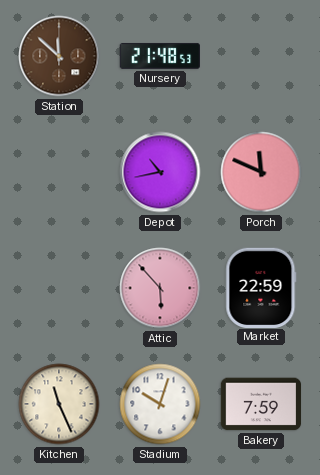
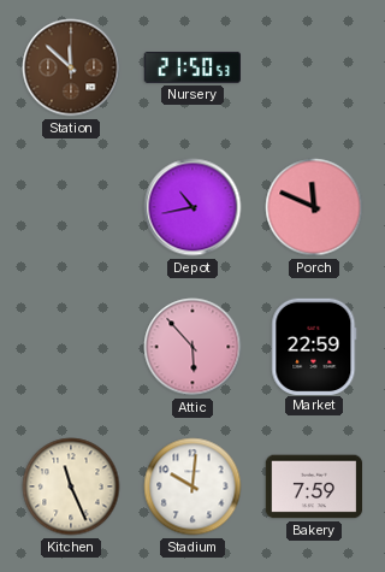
Nursery: 21:48 -> 21:50
Stadium: 10:03 -> 10:01
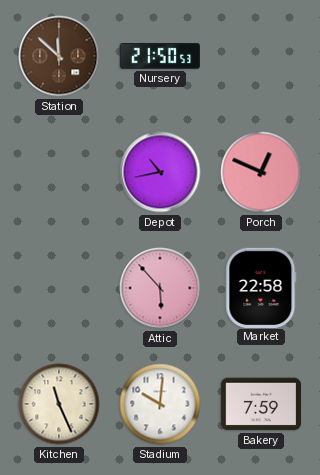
Porch: 11:49 -> 12:49
Market: 22:59 -> 22:58
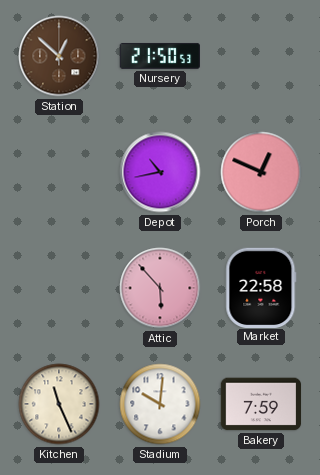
Station: 11:52 -> 12:52
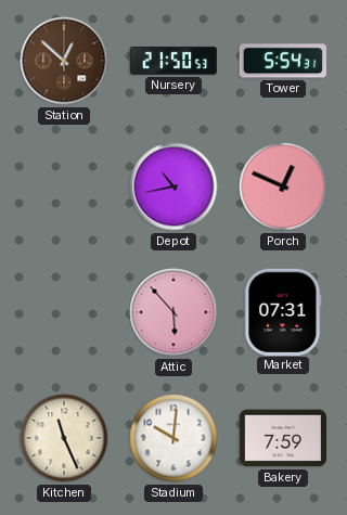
Tower: none -> 5:54
Market: 22:58 -> 07:31
